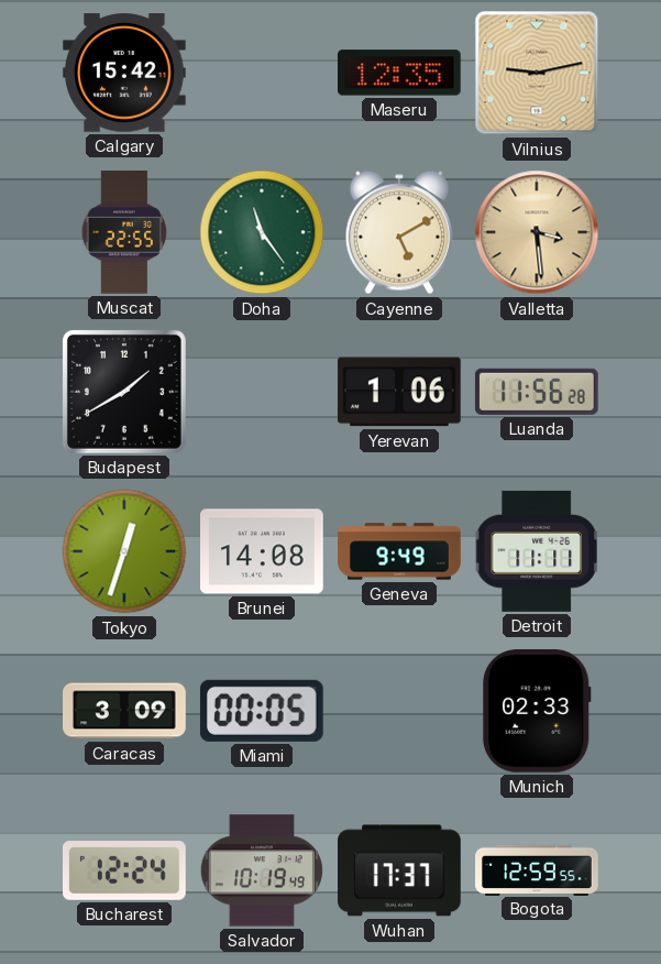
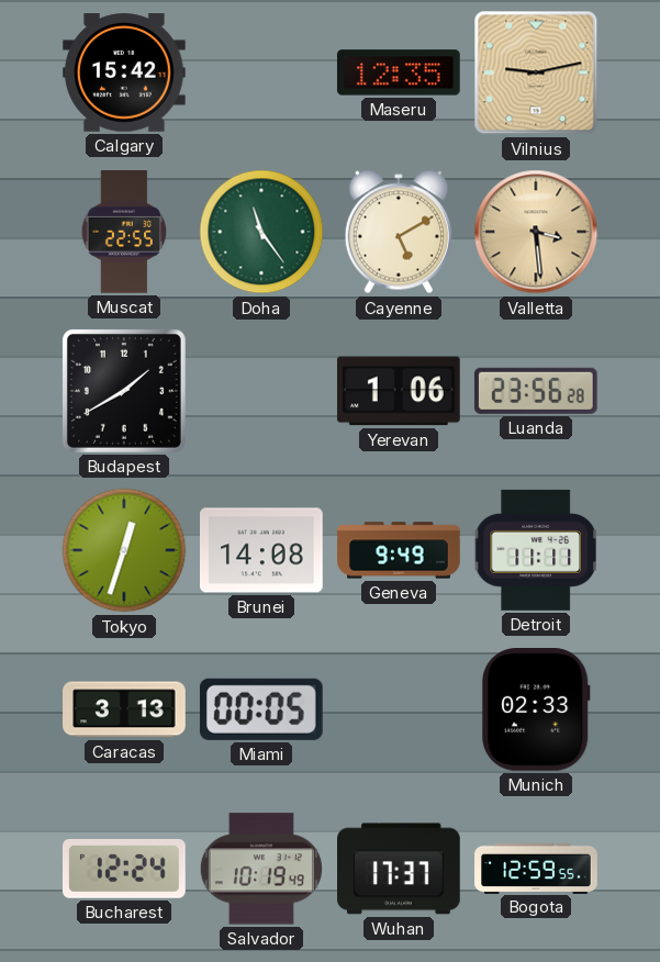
Luanda: 11:56 -> 23:56
Caracas: 3:09 -> 3:13
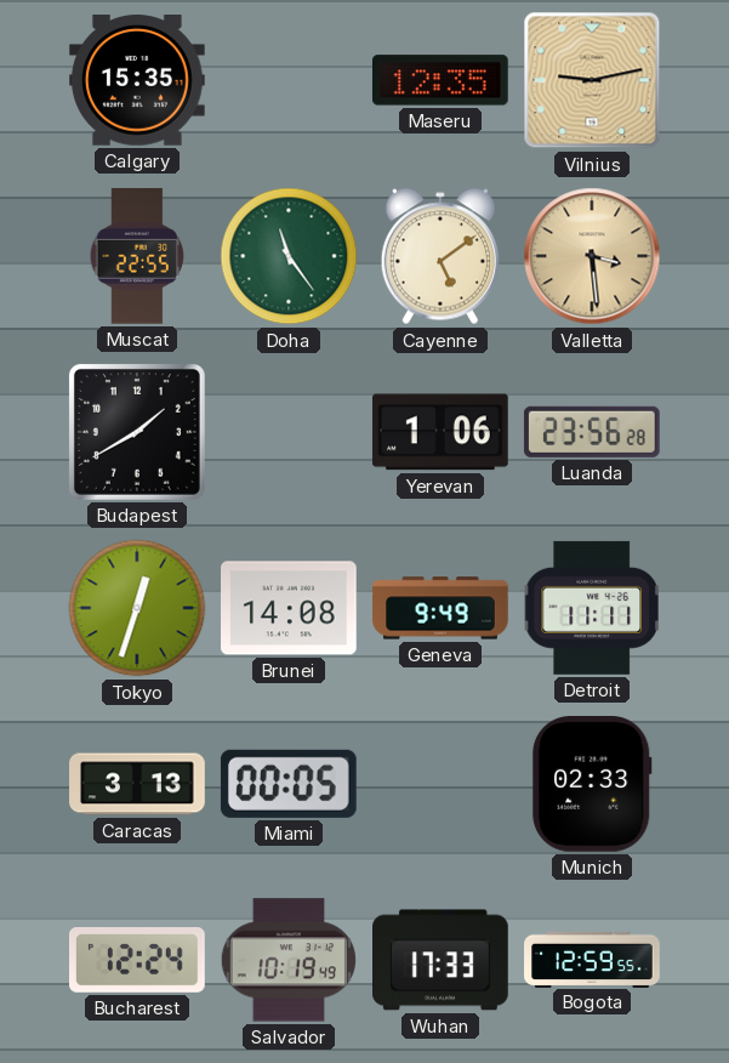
Calgary: 15:42 -> 15:35
Cayenne: 5:10 -> 5:09
Wuhan: 17:37 -> 17:33
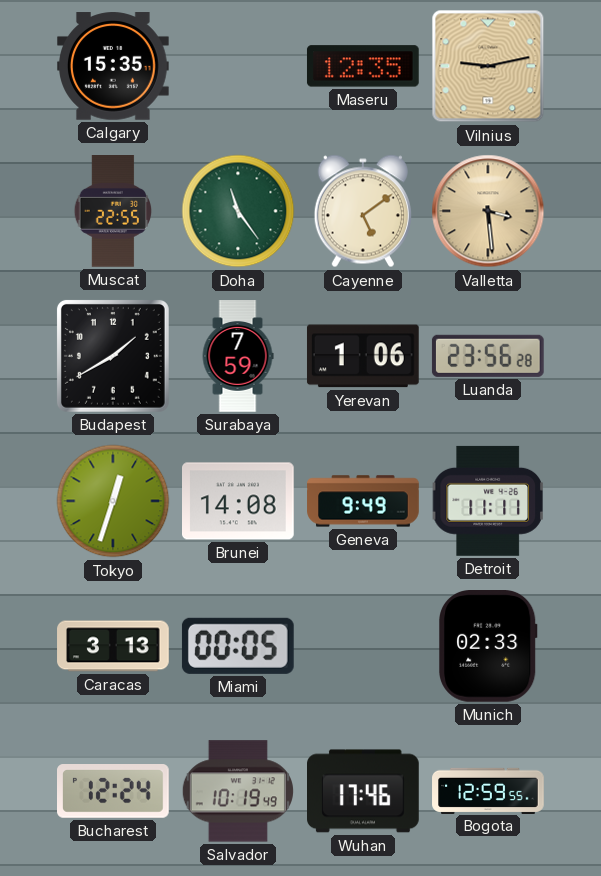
Surabaya: none -> 7:59
Wuhan: 17:33 -> 17:46
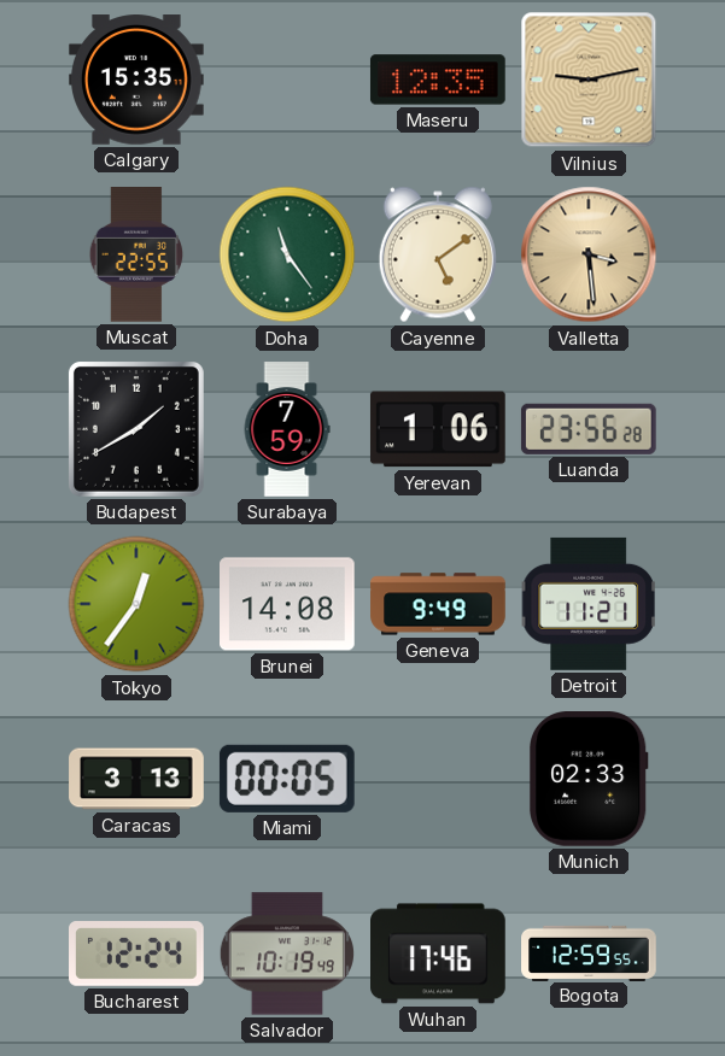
Tokyo: 12:33 -> 12:36
Detroit: 11:11 -> 11:21
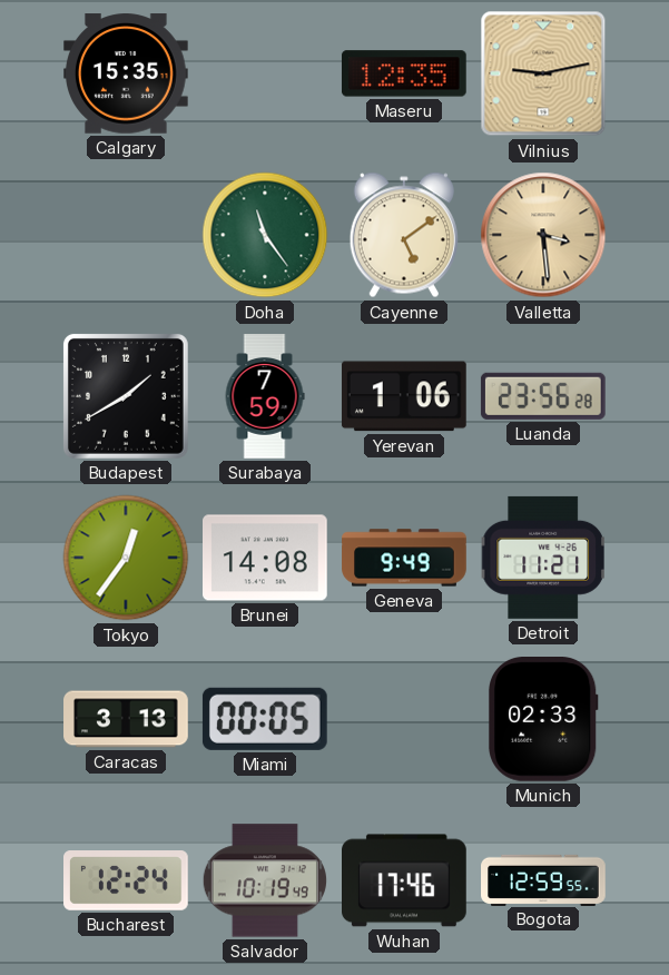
Muscat: 22:55 -> none
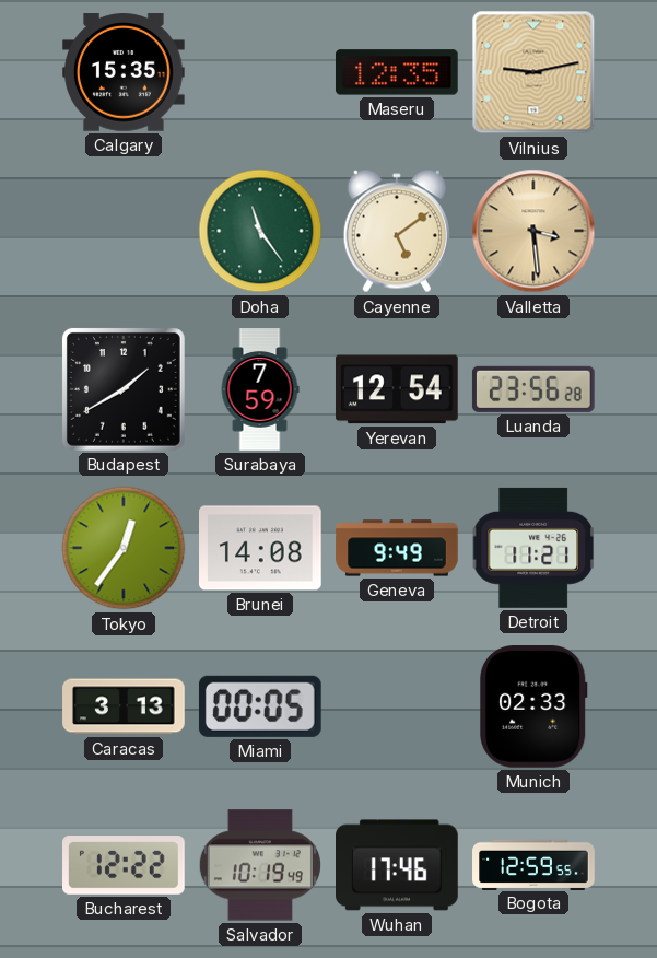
Yerevan: 1:06 -> 12:54
Bucharest: 12:24 -> 12:22
